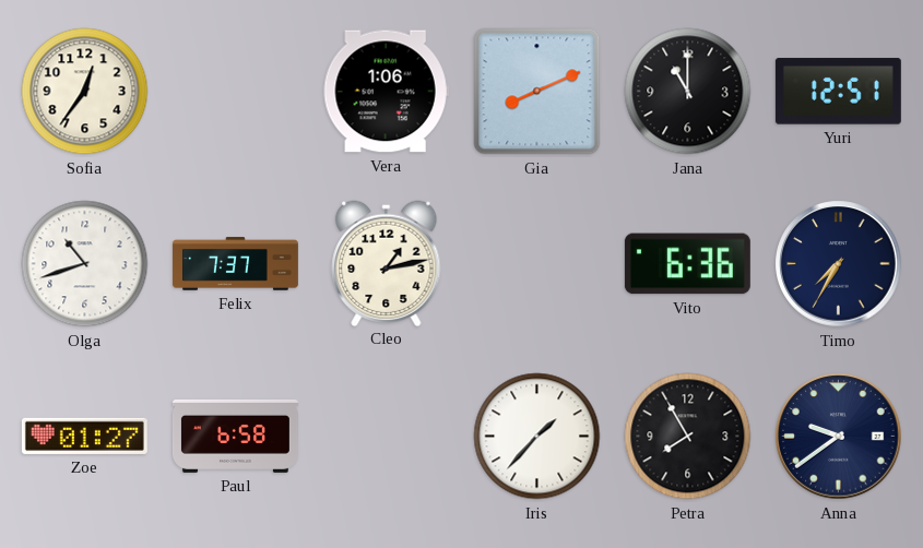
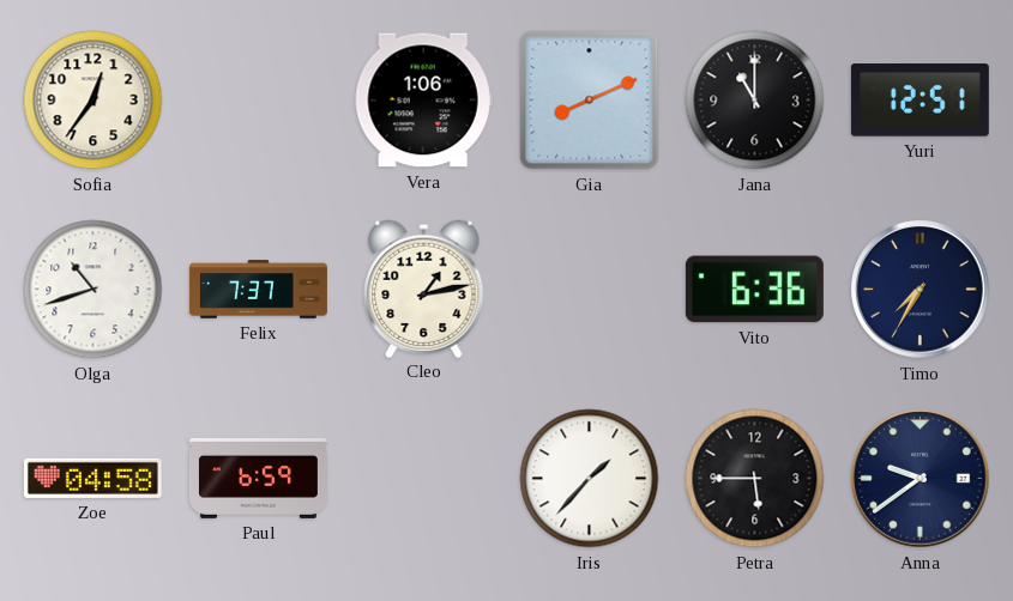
Zoe: 01:27 -> 04:58
Paul: 6:58 -> 6:59
Petra: 7:55 -> 5:45
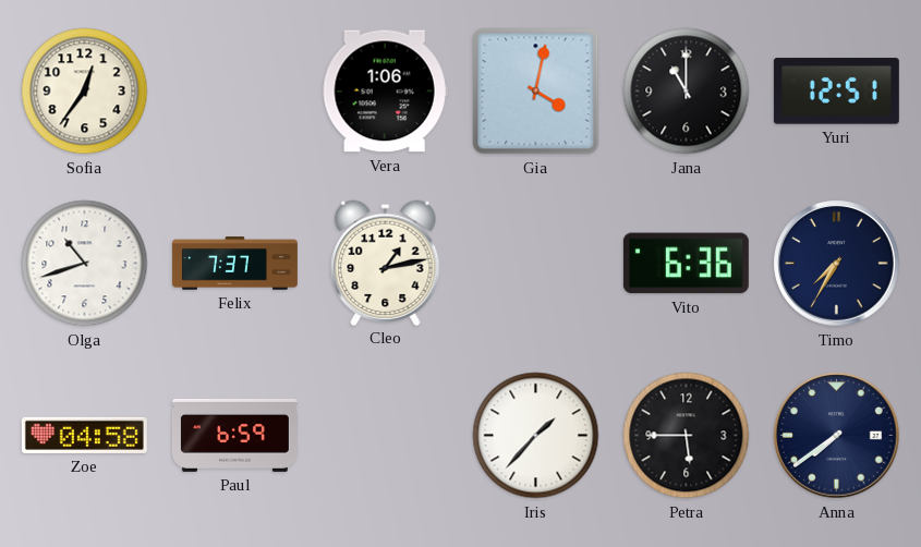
Gia: 8:11 -> 4:02
Anna: 9:39 -> 7:39
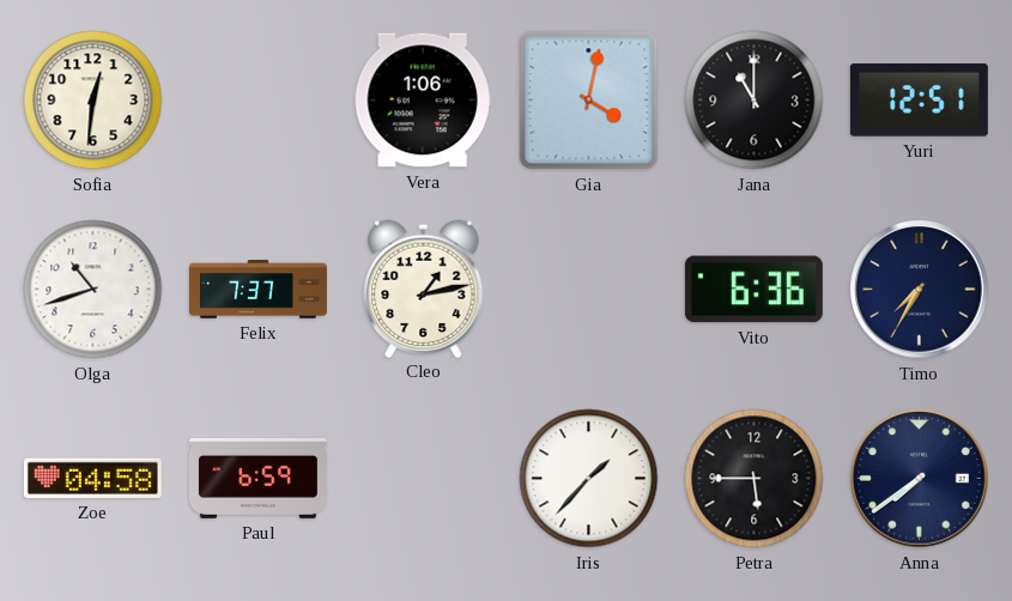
Sofia: 12:36 -> 12:31
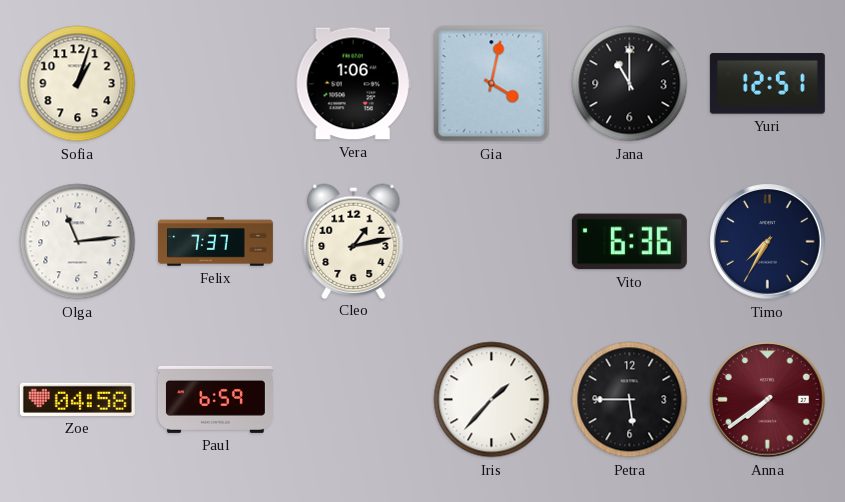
Sofia: 12:31 -> 1:03
Olga: 10:42 -> 11:14
Anna dial: navy -> burgundy
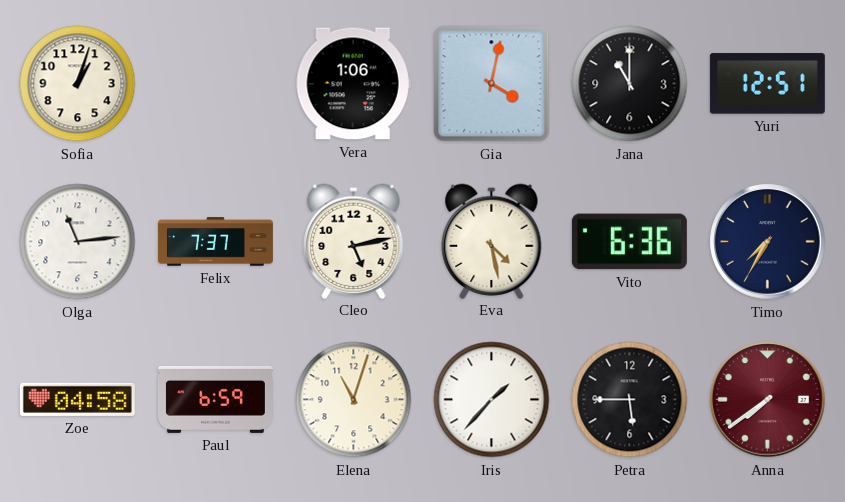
Cleo: 1:13 -> 5:13
Eva: none -> 4:28
Elena: none -> 11:03
